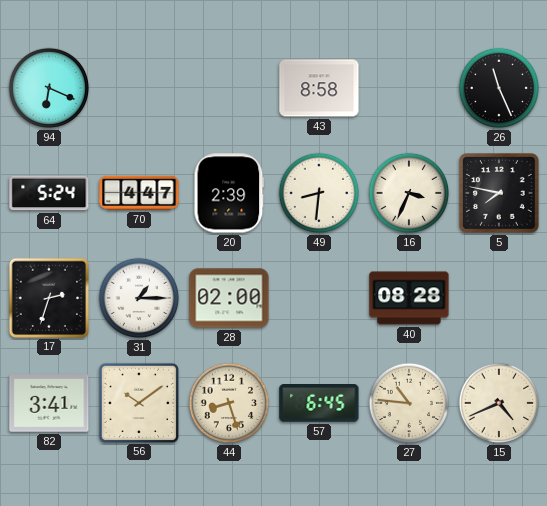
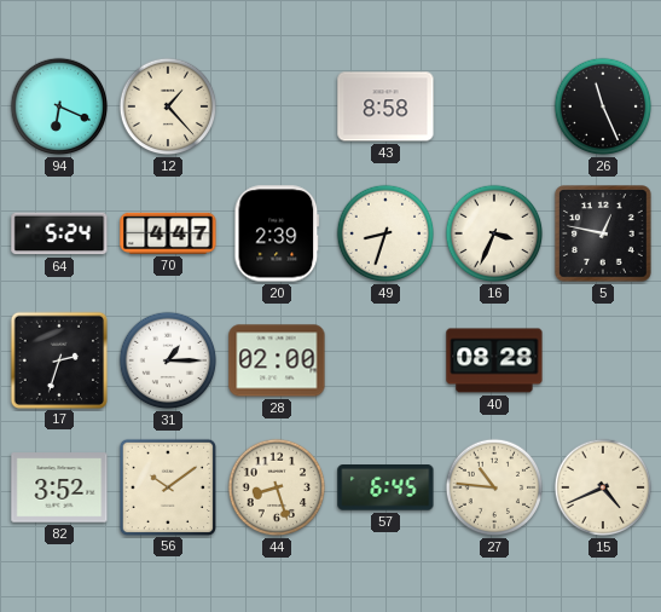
12: none -> 1:23
49: 8:31 -> 8:33
5: 7:47 -> 12:47
82: 3:41 -> 3:52
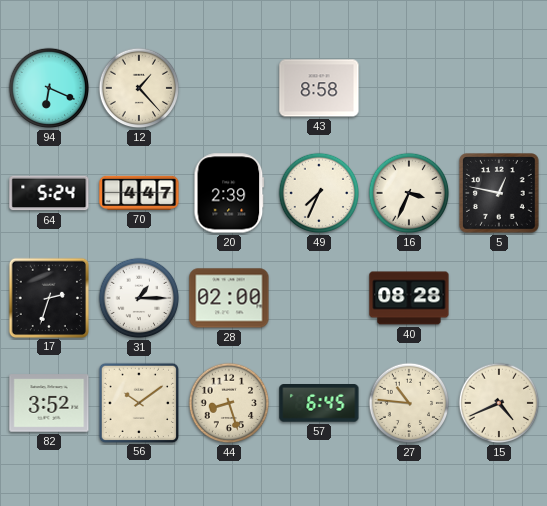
26: 11:26 -> none
49: 8:33 -> 7:34
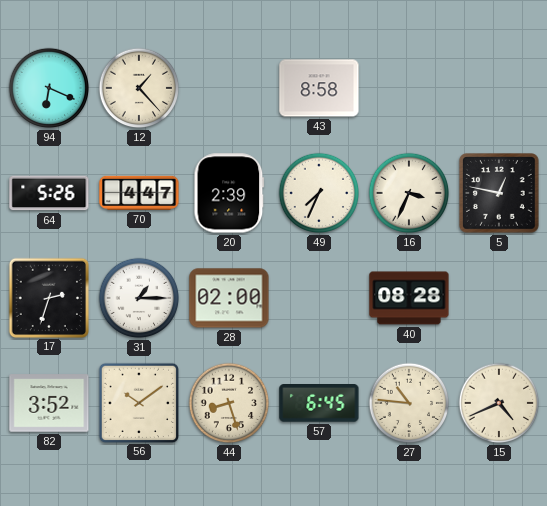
64: 5:24 -> 5:26
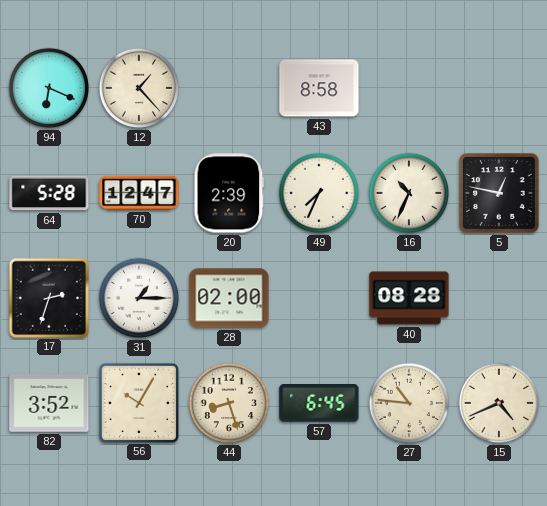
64: 5:26 -> 5:28
70: 4:47 -> 12:47
16: 3:34 -> 10:34
56: 10:09 -> 10:05
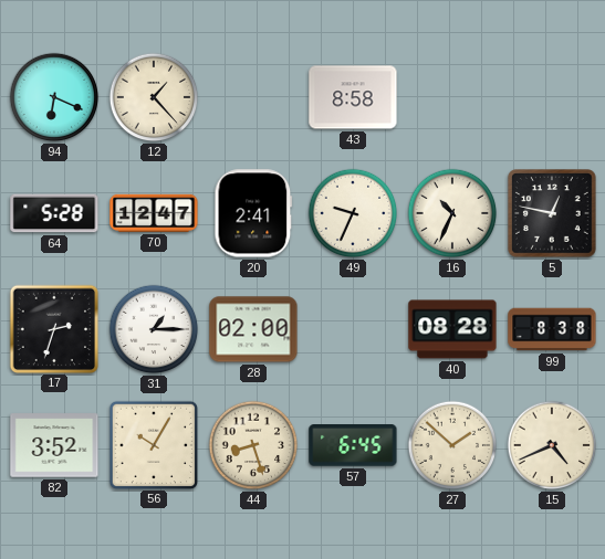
20: 2:39 -> 2:41
49: 7:34 -> 9:34
99: none -> 8:38
27: 10:46 -> 1:52
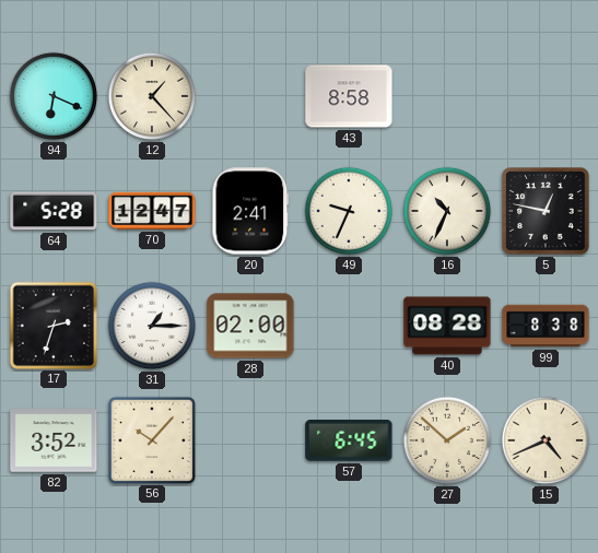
56: 10:05 -> 10:07
44: 8:27 -> none
